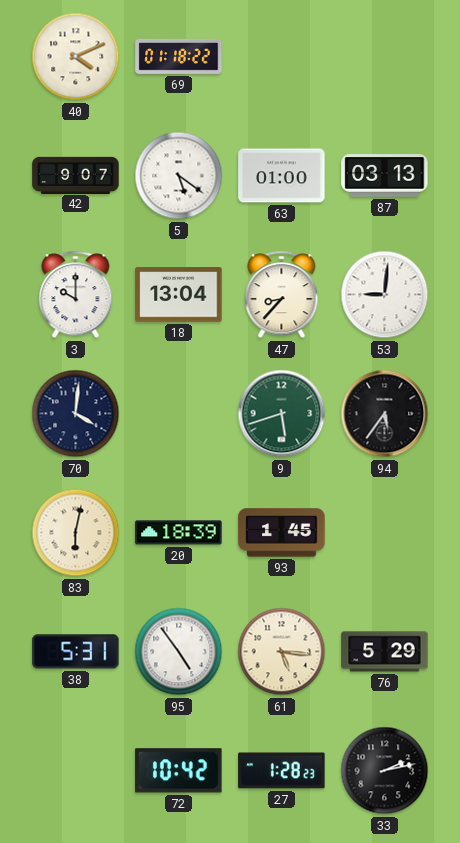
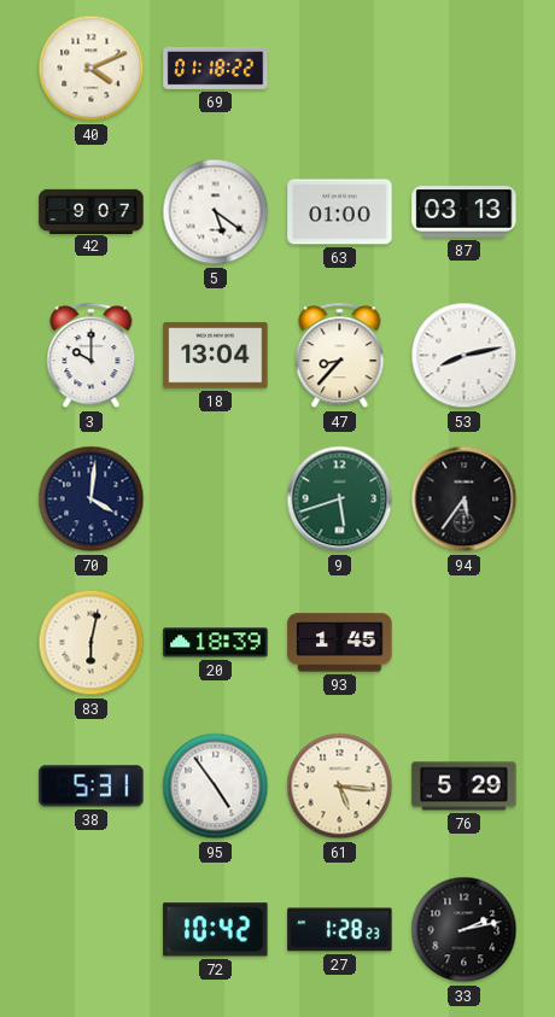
53: 9:01 -> 8:13
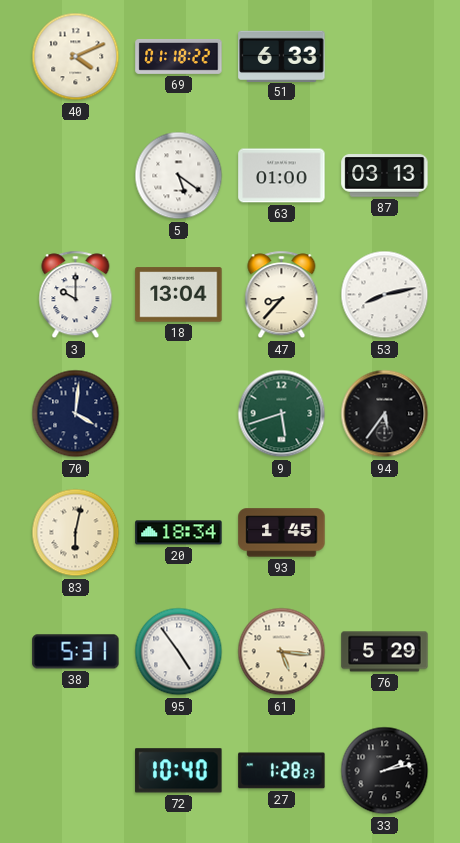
51: none -> 6:33
42: 9:07 -> none
20: 18:39 -> 18:34
72: 10:42 -> 10:40
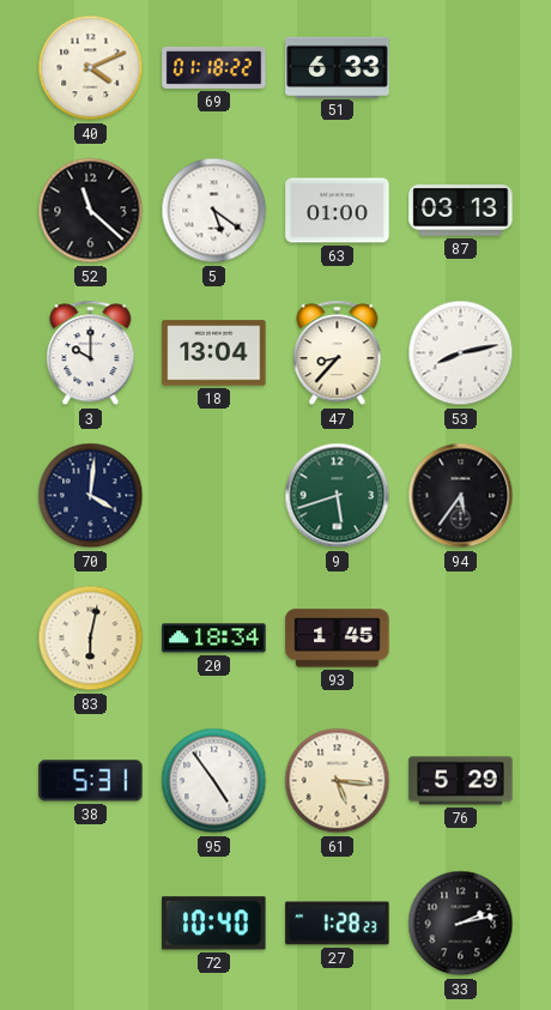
52: none -> 11:22
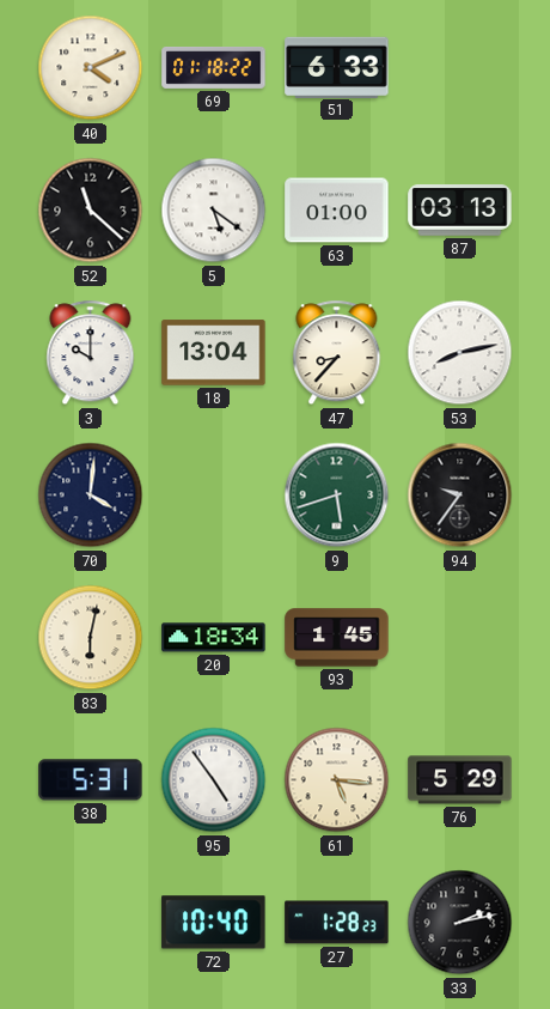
94: 5:36 -> 9:36
